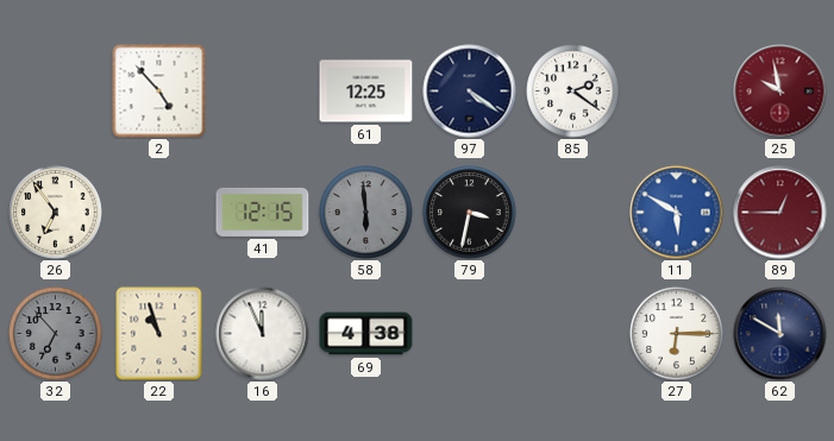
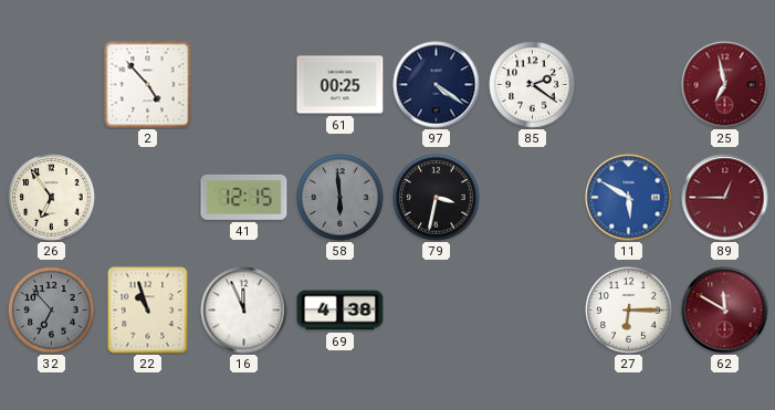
61: 12:25 -> 00:25
25: 9:58 -> 6:58
62 dial: navy -> burgundy
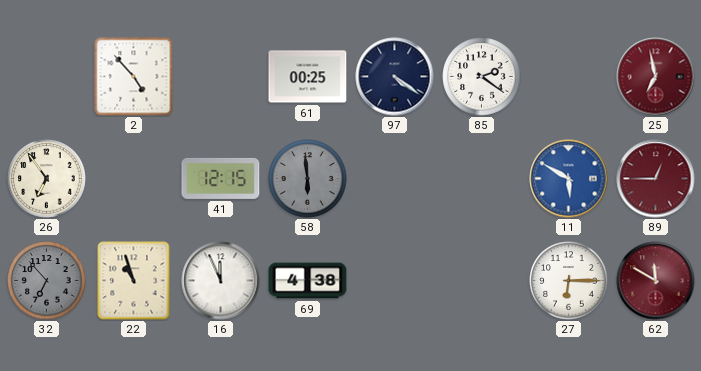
79: 3:32 -> none
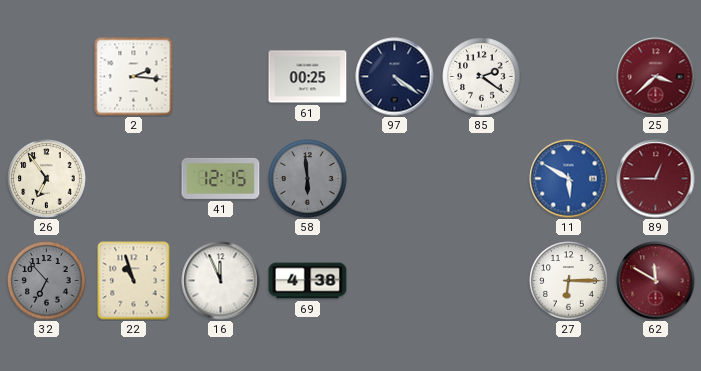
2: 4:53 -> 2:16
25: 6:58 -> 3:38
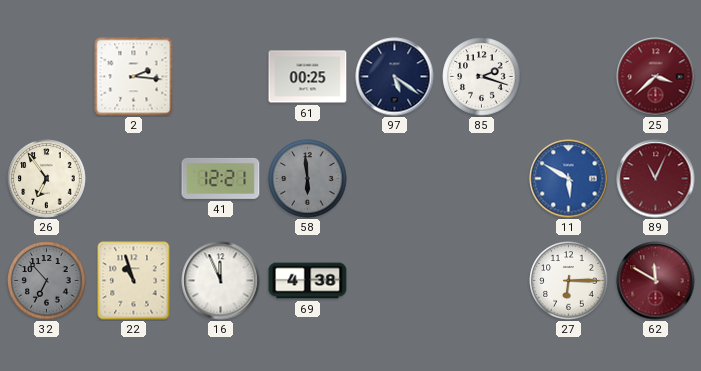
97: 4:21 -> 5:21
85: 2:21 -> 2:18
41: 12:15 -> 12:21
89: 12:45 -> 11:04
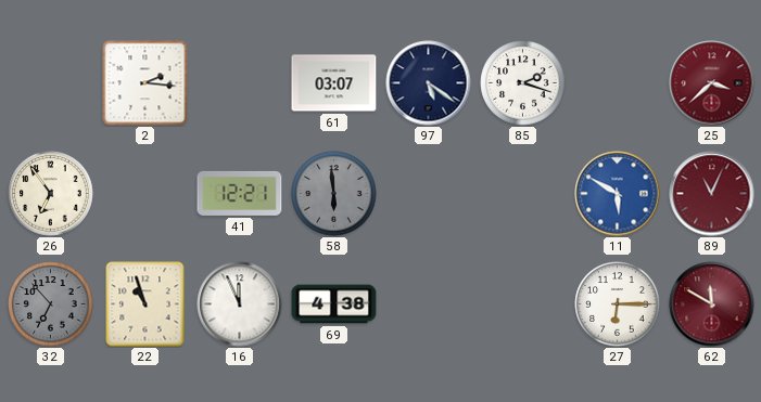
61: 00:25 -> 03:07
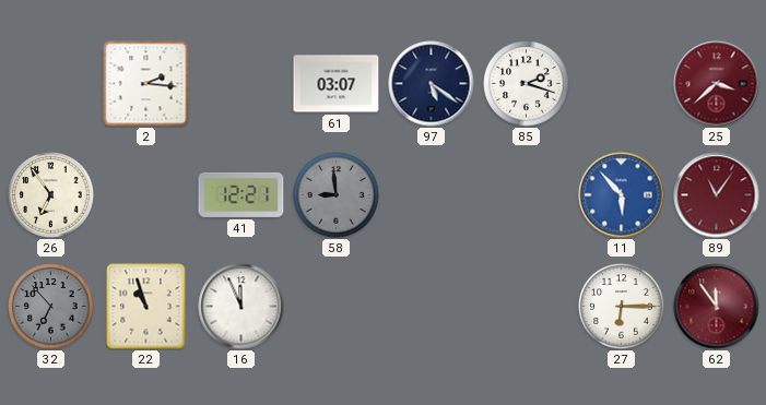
58: 5:59 -> 8:59
11: 5:50 -> 5:53
89: 11:04 -> 11:06
69: 4:38 -> none
62: 11:50 -> 11:54
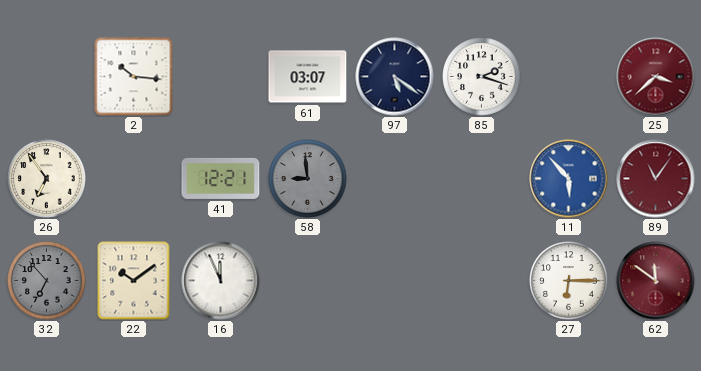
2: 2:16 -> 10:16
22: 10:57 -> 10:09
62: 11:54 -> 11:51
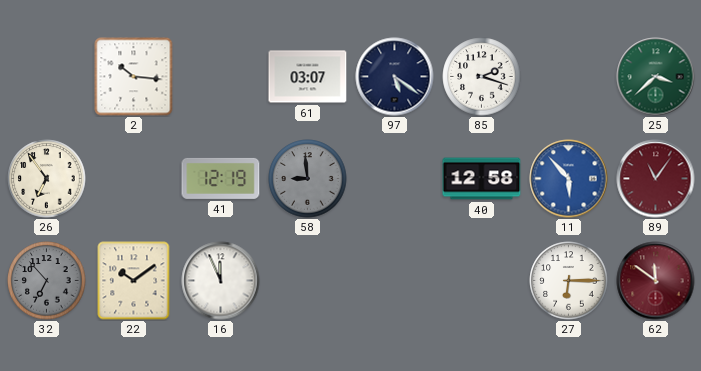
25 dial: burgundy -> green
41: 12:21 -> 12:19
40: none -> 12:58
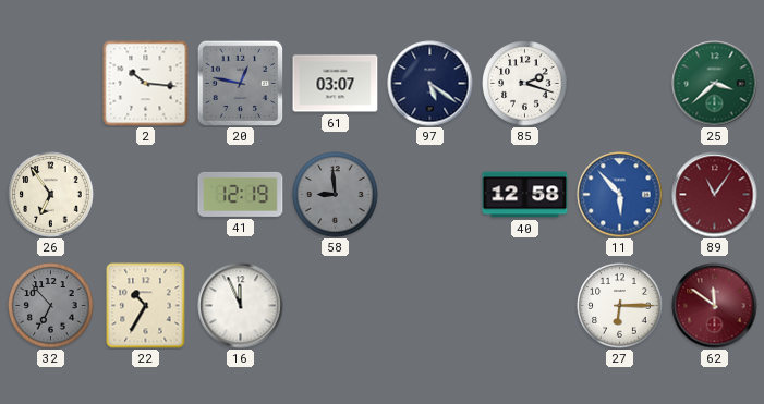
20: none -> 12:47
22: 10:09 -> 10:35
